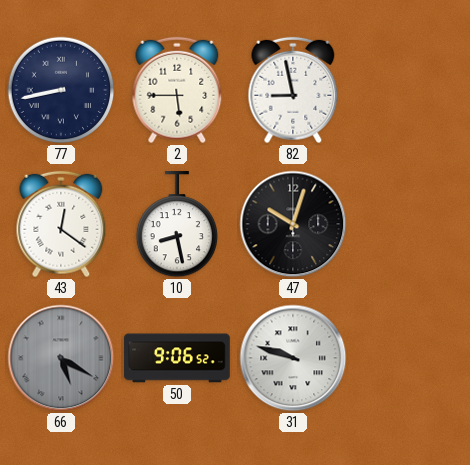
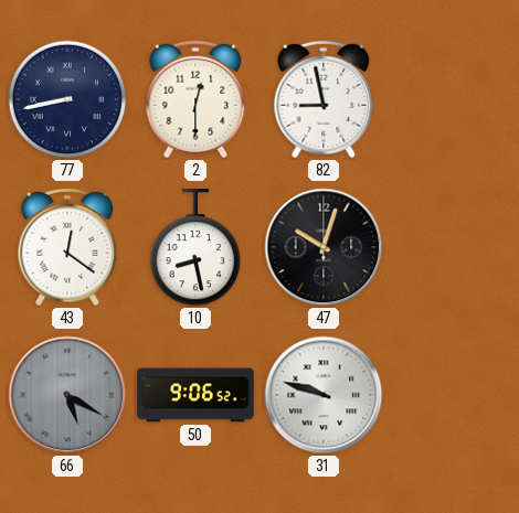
2: 5:45 -> 12:30
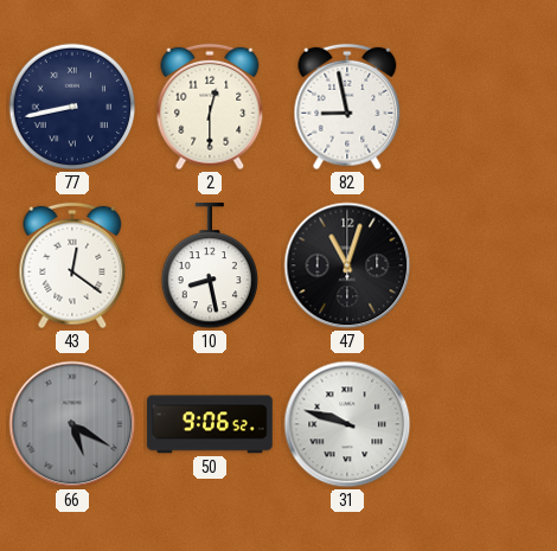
47: 10:03 -> 11:03
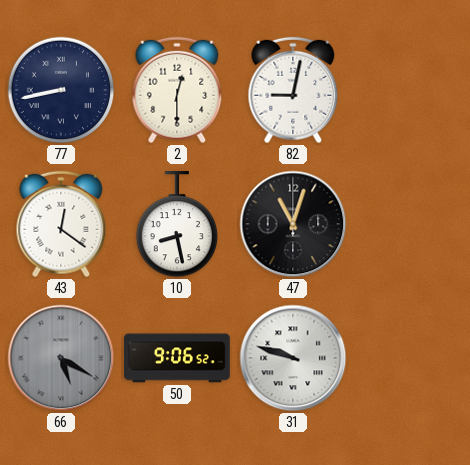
82: 8:58 -> 9:02
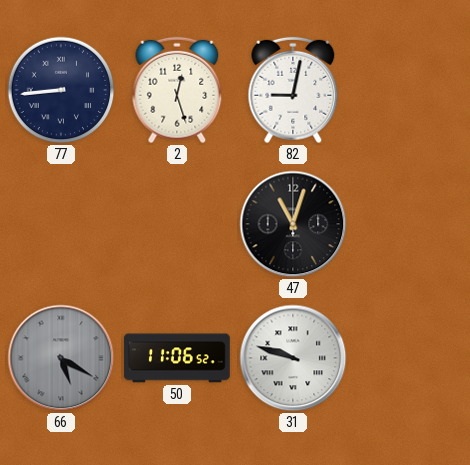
77: 8:43 -> 8:44
2: 12:30 -> 12:27
43: 12:21 -> none
10: 8:28 -> none
50: 9:06 -> 11:06
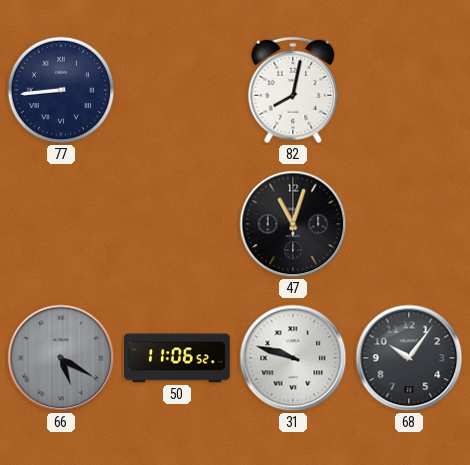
2: 12:27 -> none
82: 9:02 -> 8:02
68: none -> 10:06
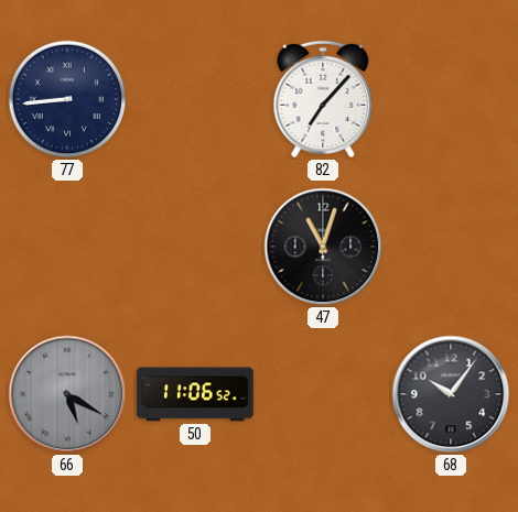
82: 8:02 -> 7:07
31: 9:48 -> none
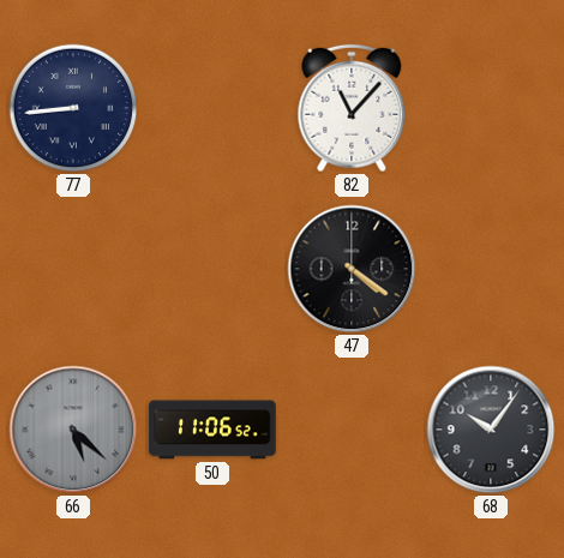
82: 7:07 -> 11:07
47: 11:03 -> 4:21
66: 5:20 -> 5:22
